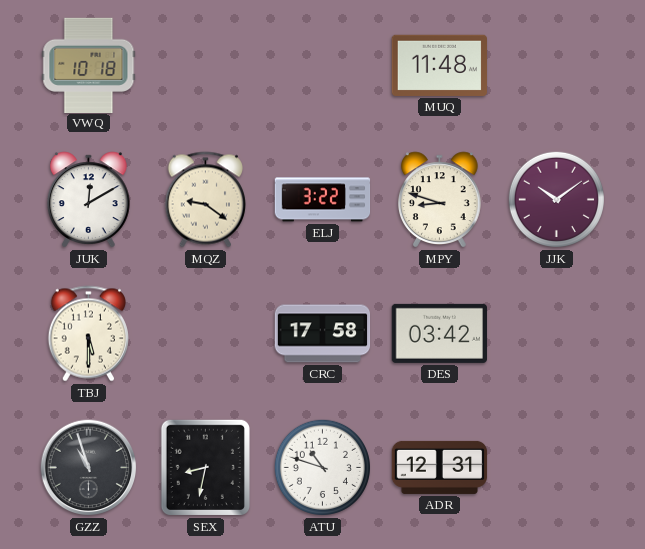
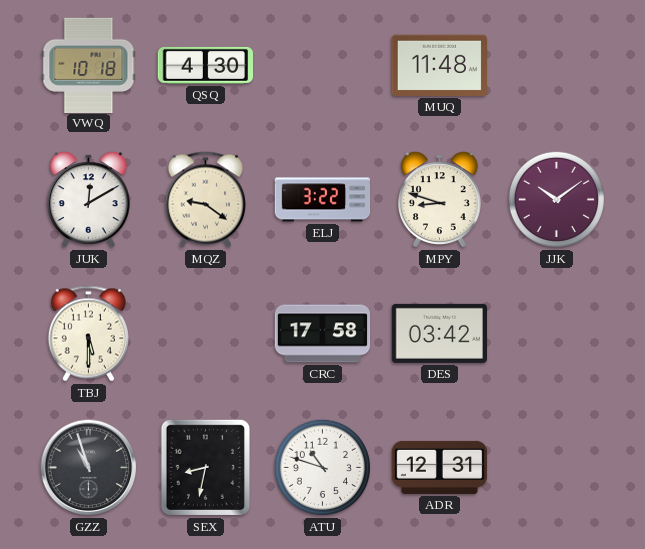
QSQ: none -> 4:30
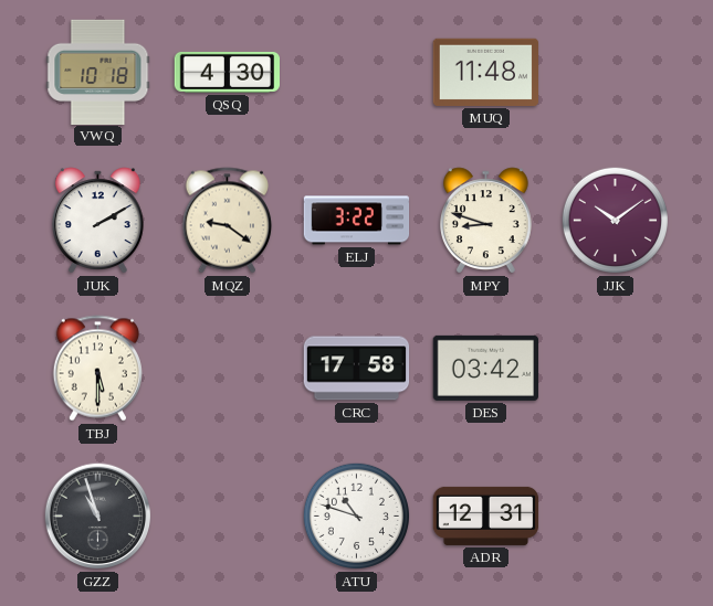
JUK: 12:10 -> 2:10
SEX: 8:32 -> none
